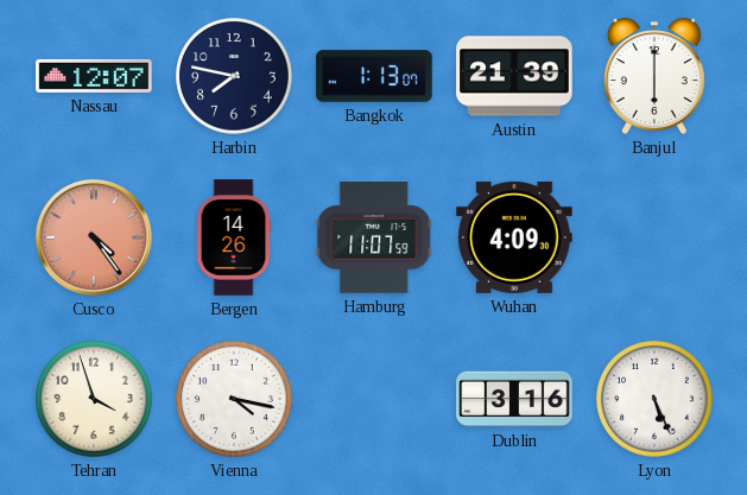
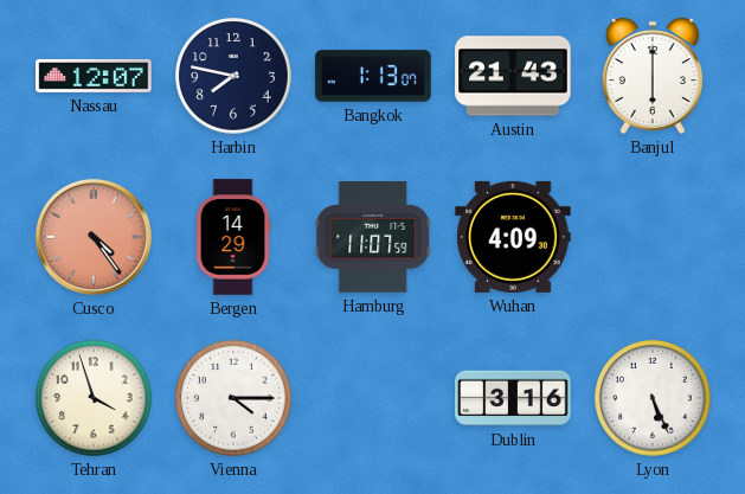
Austin: 21:39 -> 21:43
Bergen: 14:26 -> 14:29
Vienna: 4:17 -> 4:15
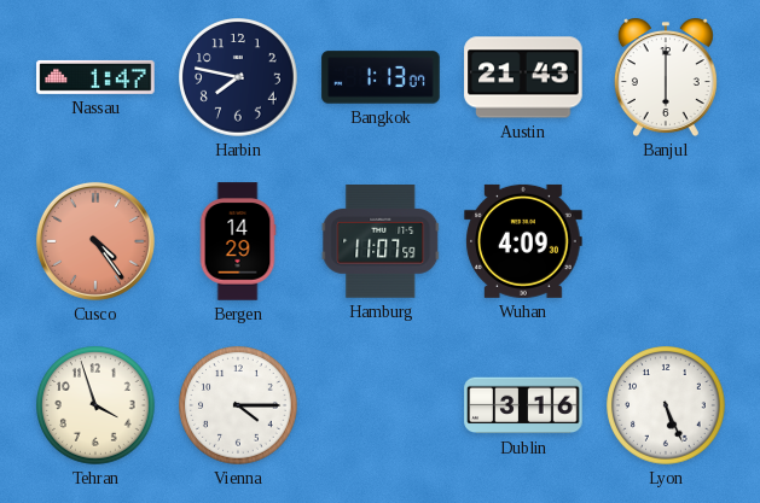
Nassau: 12:07 -> 1:47
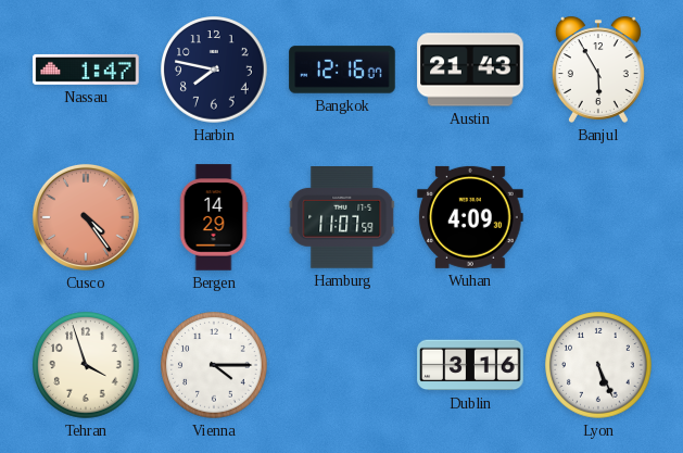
Bangkok: 1:13 -> 12:16
Banjul: 6:00 -> 5:55
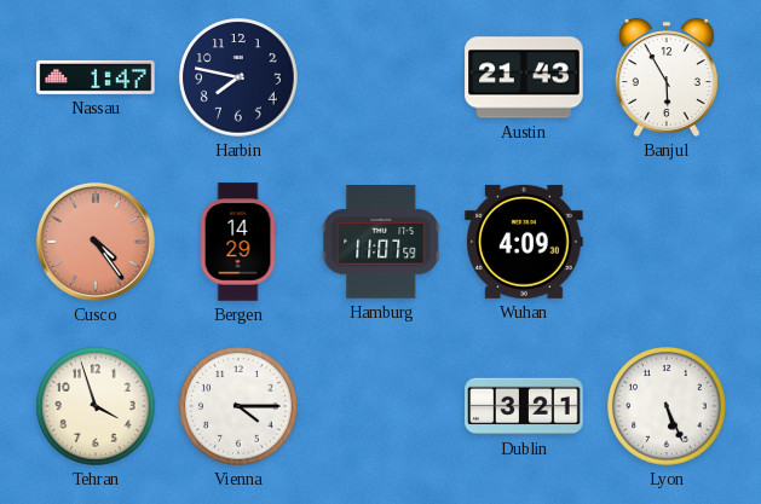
Bangkok: 12:16 -> none
Dublin: 3:16 -> 3:21
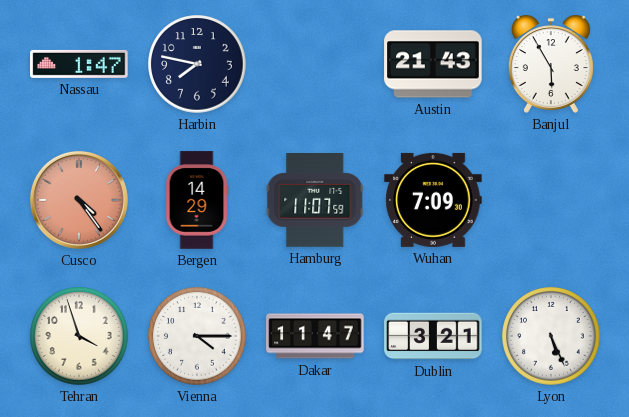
Wuhan: 4:09 -> 7:09
Dakar: none -> 11:47
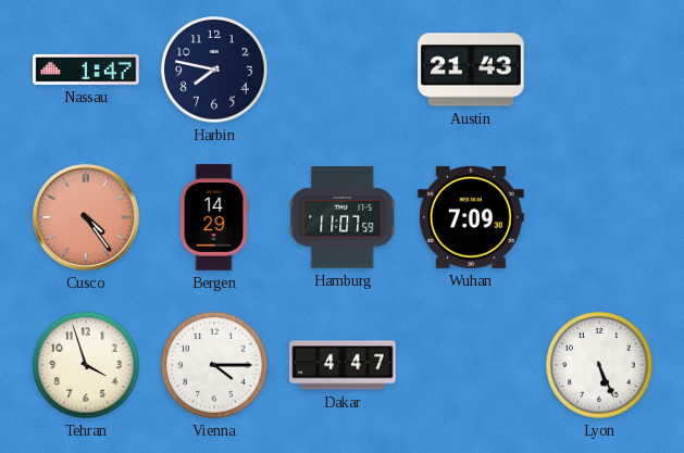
Banjul: 5:55 -> none
Dakar: 11:47 -> 4:47
Dublin: 3:21 -> none
